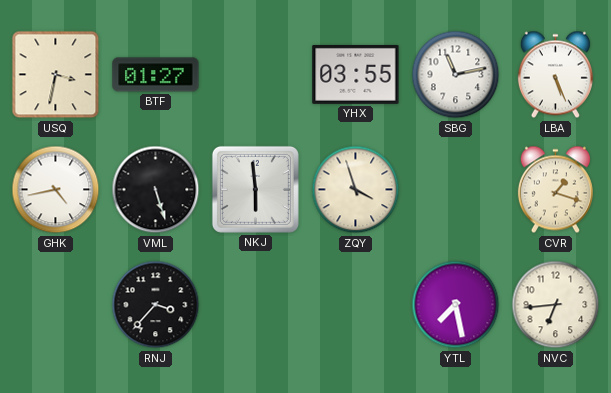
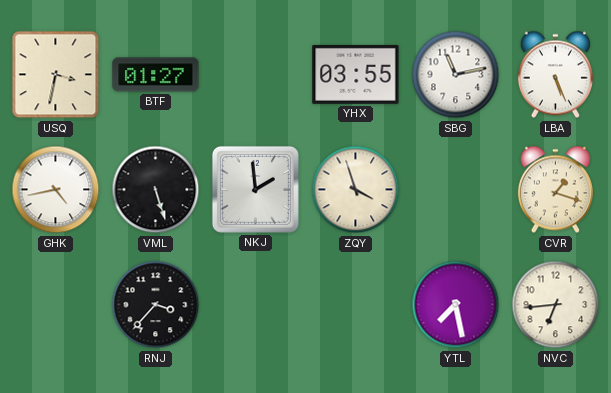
NKJ: 5:59 -> 1:59
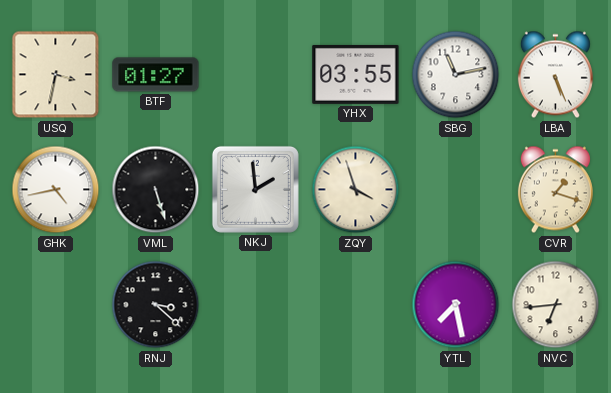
RNJ: 3:37 -> 3:22
